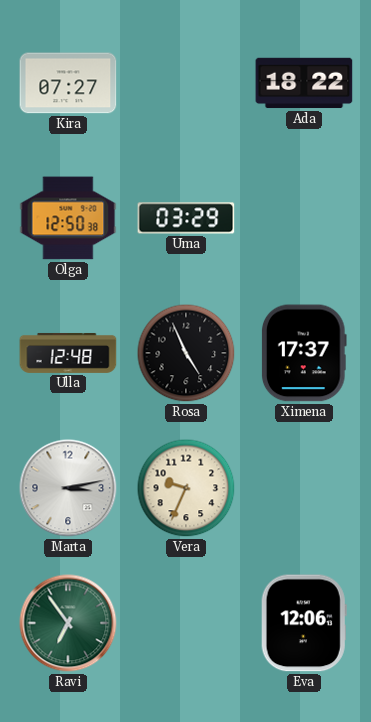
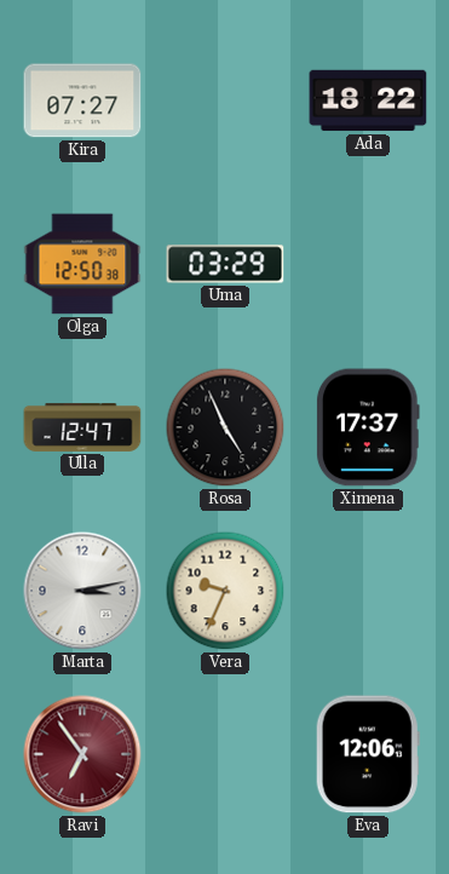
Ulla: 12:48 -> 12:47
Ravi dial: green -> burgundy
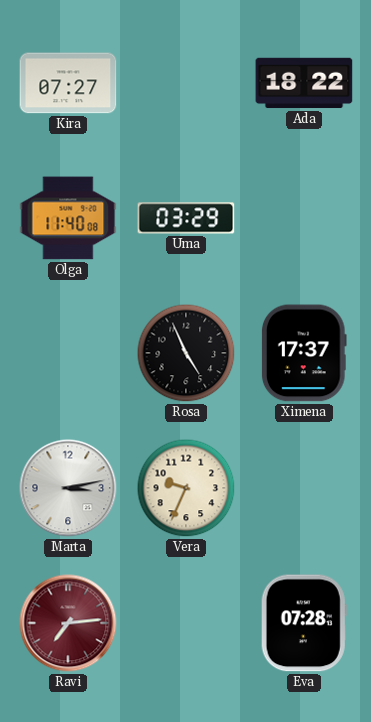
Olga: 12:50 -> 11:40
Ulla: 12:47 -> none
Ravi: 6:54 -> 7:14
Eva: 12:06 -> 07:28
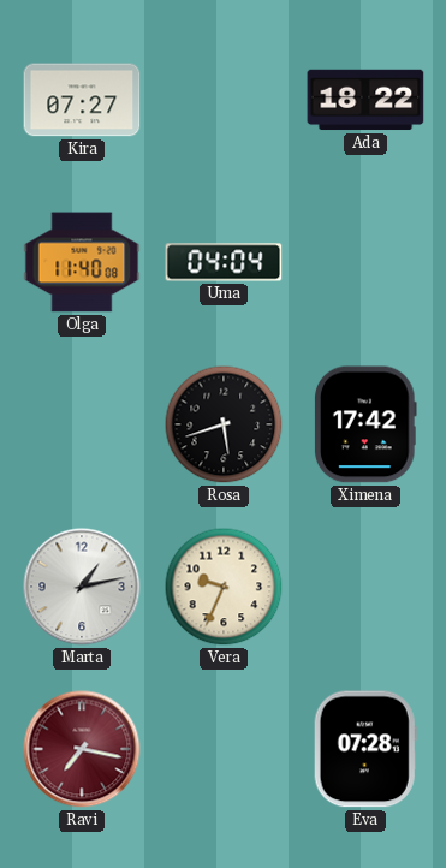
Uma: 03:29 -> 04:04
Rosa: 4:56 -> 5:42
Ximena: 17:37 -> 17:42
Marta: 3:13 -> 1:13
Ravi: 7:14 -> 7:17
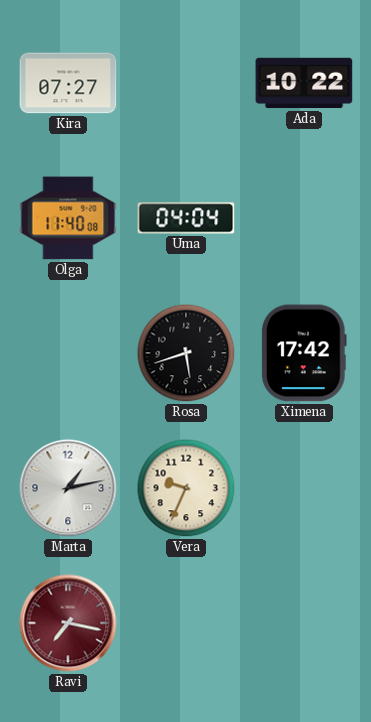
Ada: 18:22 -> 10:22
Eva: 07:28 -> none
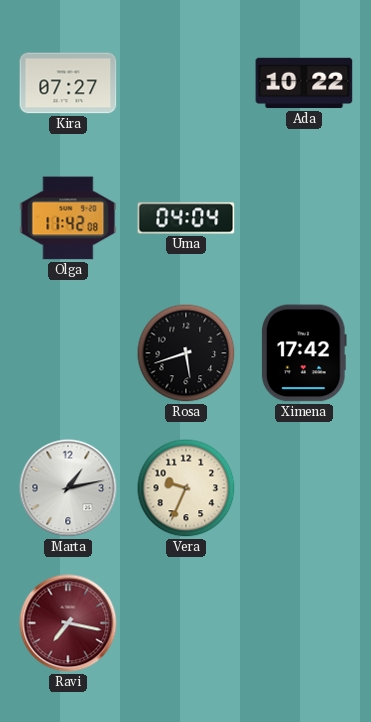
Olga: 11:40 -> 11:42
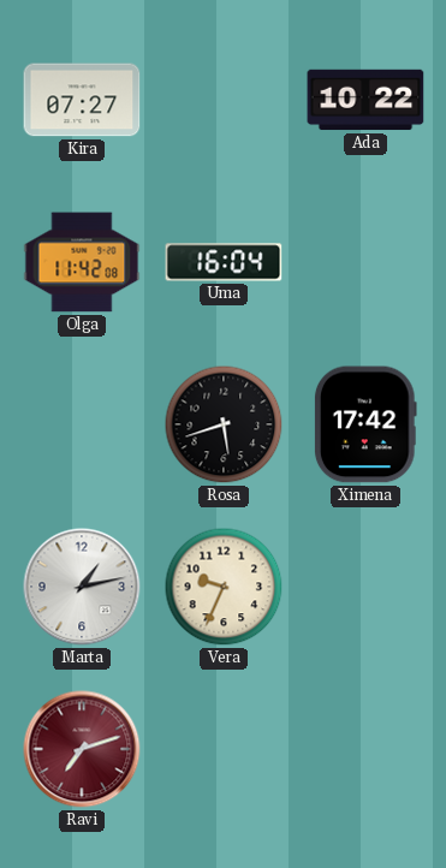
Uma: 04:04 -> 16:04
Ravi: 7:17 -> 7:12
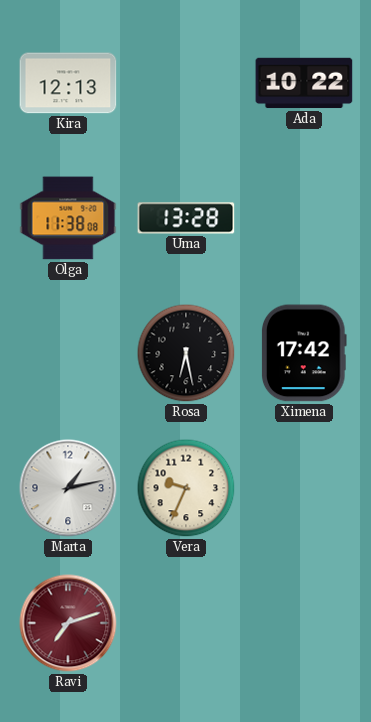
Kira: 07:27 -> 12:13
Olga: 11:42 -> 11:38
Uma: 16:04 -> 13:28
Rosa: 5:42 -> 6:28
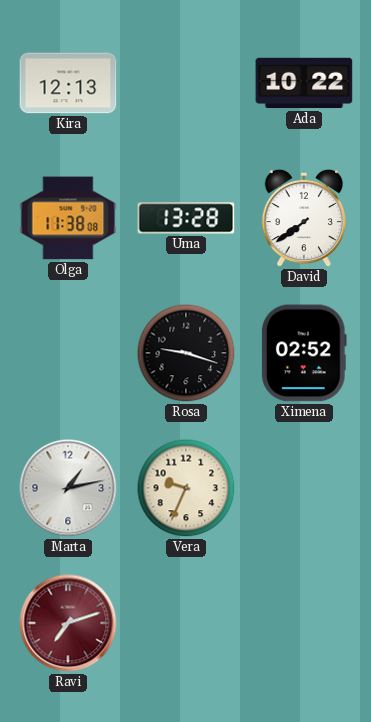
David: none -> 7:39
Rosa: 6:28 -> 9:18
Ximena: 17:42 -> 02:52
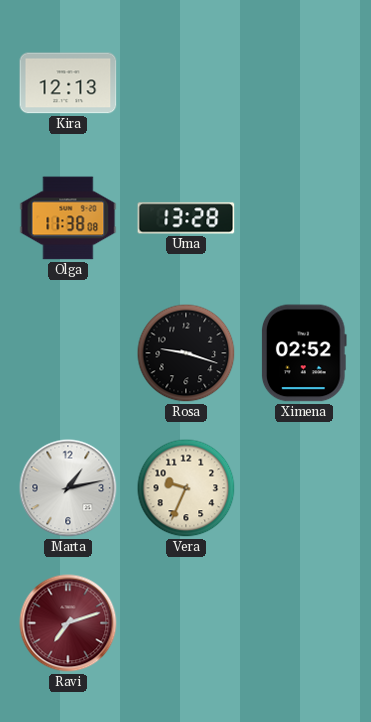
Ada: 10:22 -> none
David: 7:39 -> none
